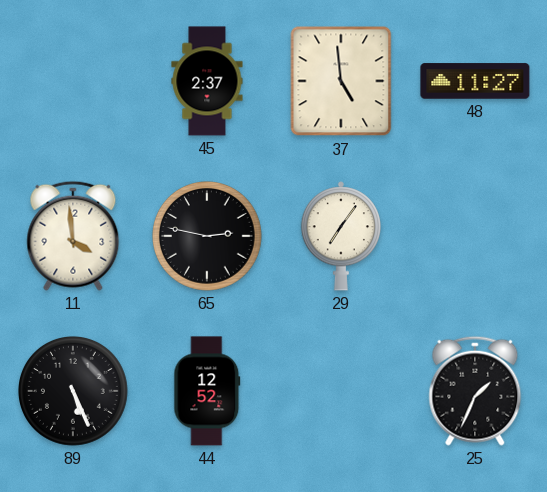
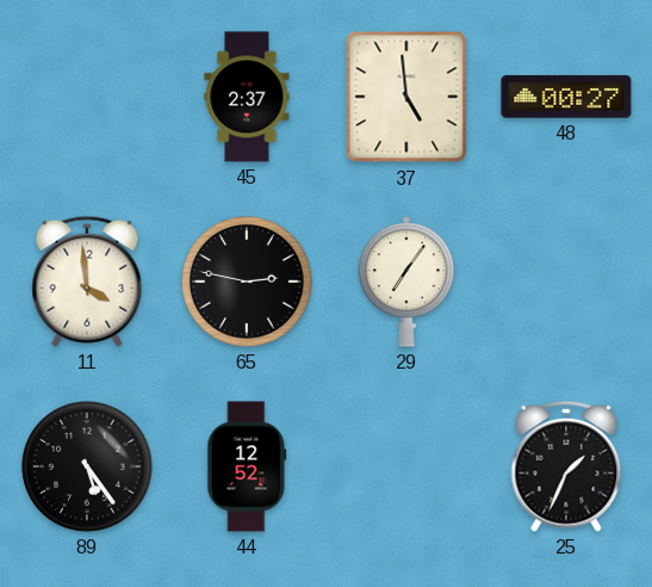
48: 11:27 -> 00:27
89: 5:26 -> 5:24
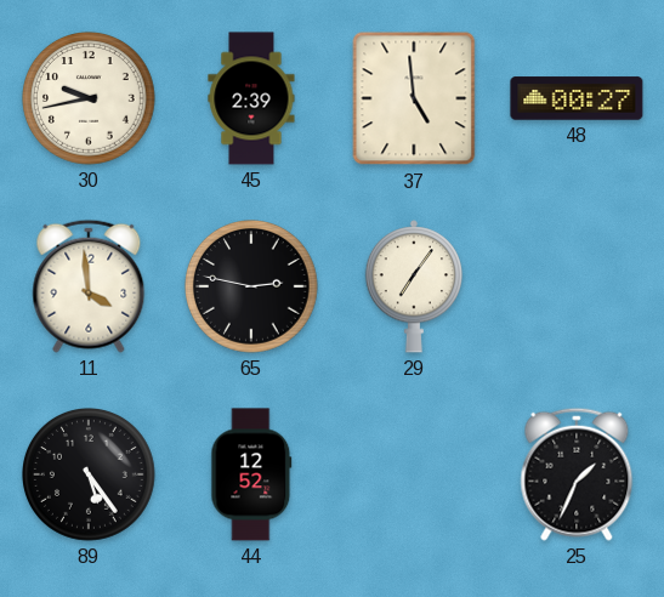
30: none -> 9:43
45: 2:37 -> 2:39
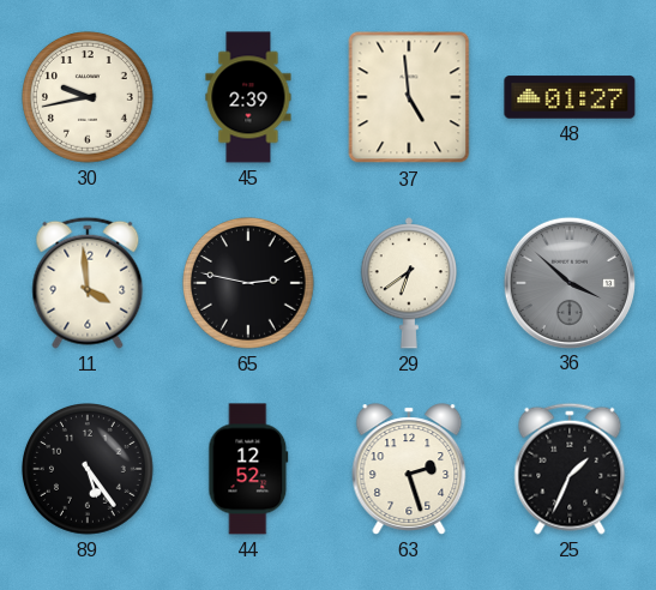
48: 00:27 -> 01:27
29: 7:06 -> 6:39
36: none -> 3:52
63: none -> 2:27
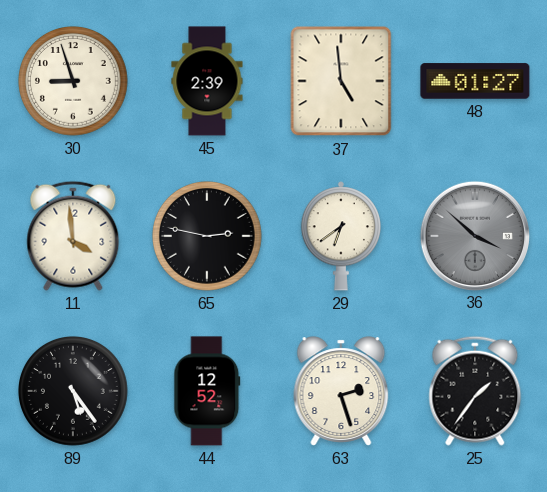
30: 9:43 -> 8:57
25: 1:34 -> 1:36
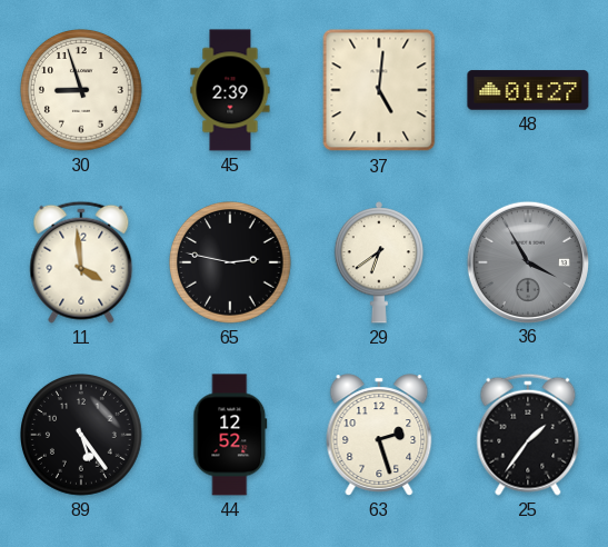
37: 4:59 -> 5:01
36: 3:52 -> 3:55
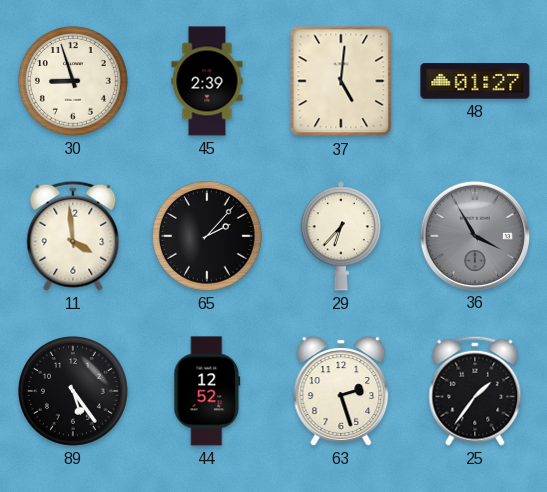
65: 2:47 -> 2:07
29: 6:39 -> 6:37
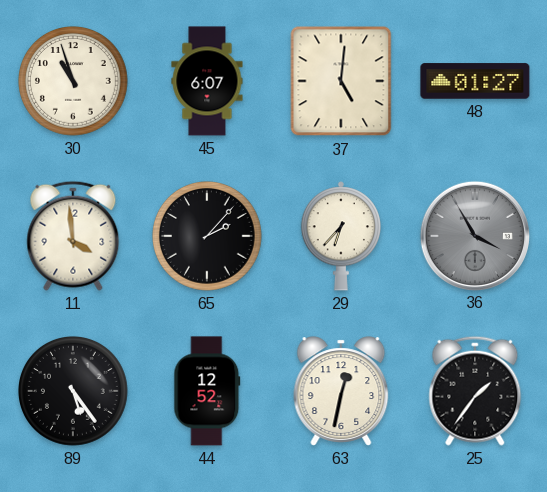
30: 8:57 -> 10:57
45: 2:39 -> 6:07
63: 2:27 -> 12:32
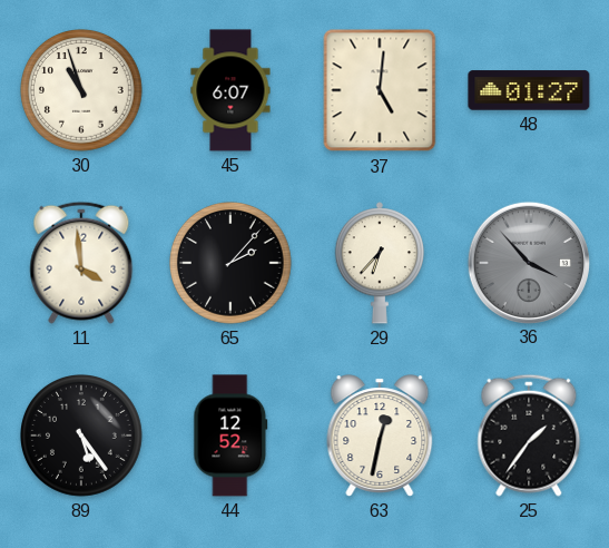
36: 3:55 -> 3:53
